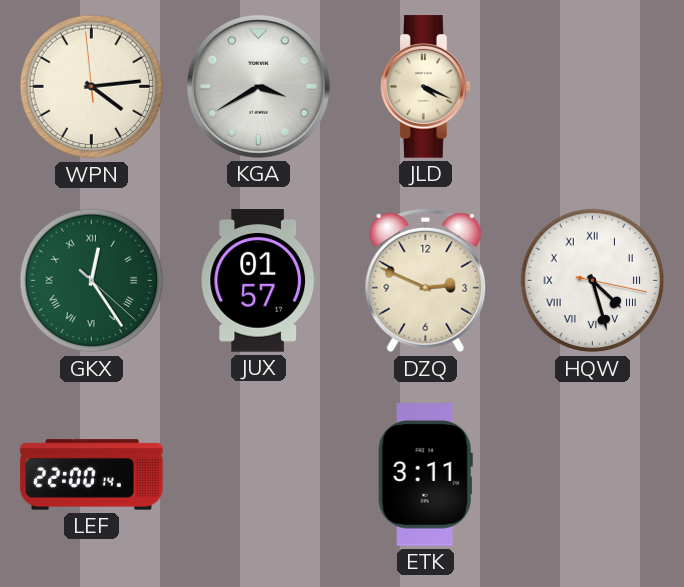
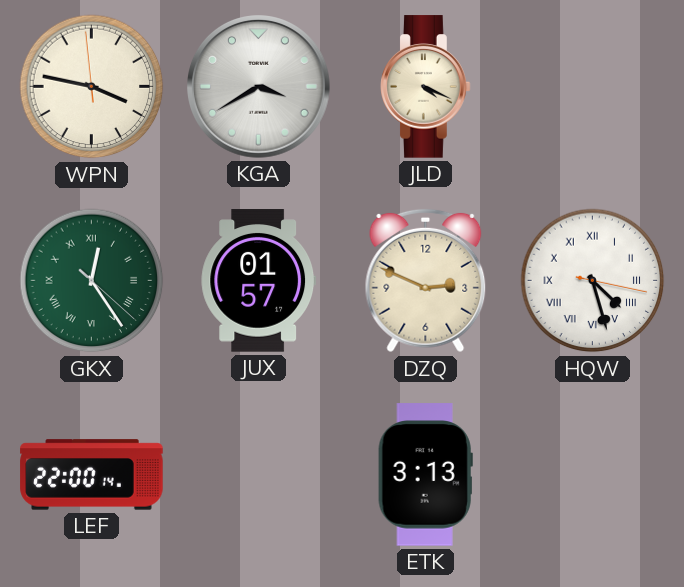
WPN: 4:13 -> 3:46
ETK: 3:11 -> 3:13
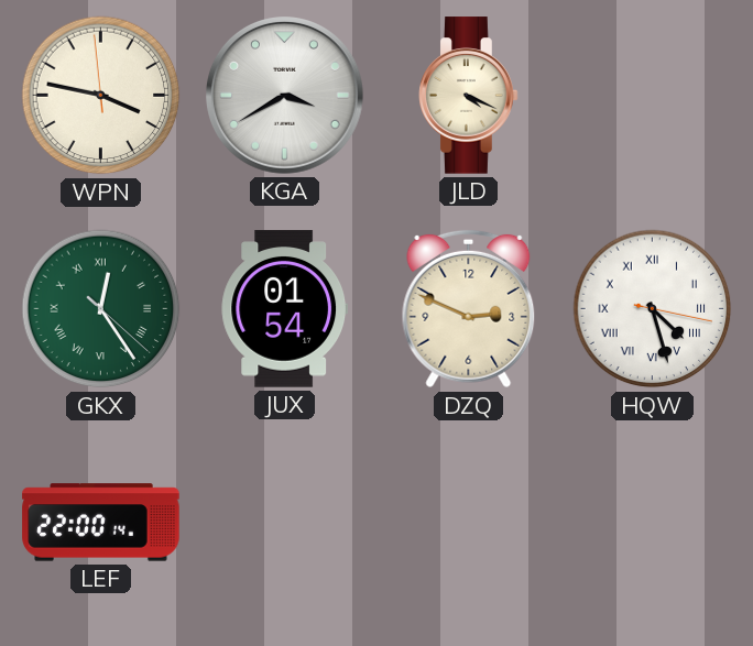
JUX: 01:57 -> 01:54
ETK: 3:13 -> none
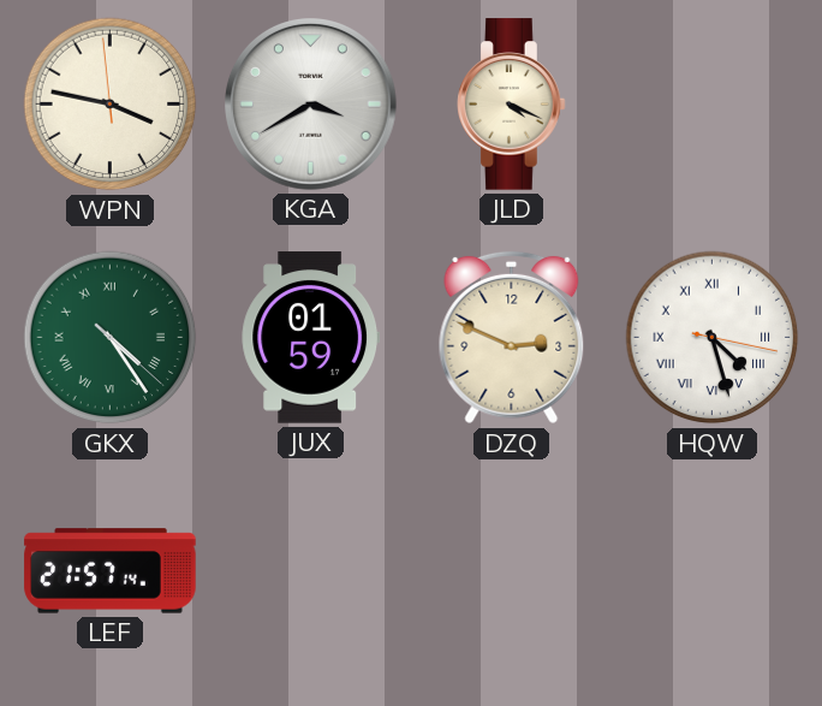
GKX: 12:24 -> 4:24
JUX: 01:54 -> 01:59
LEF: 22:00 -> 21:57
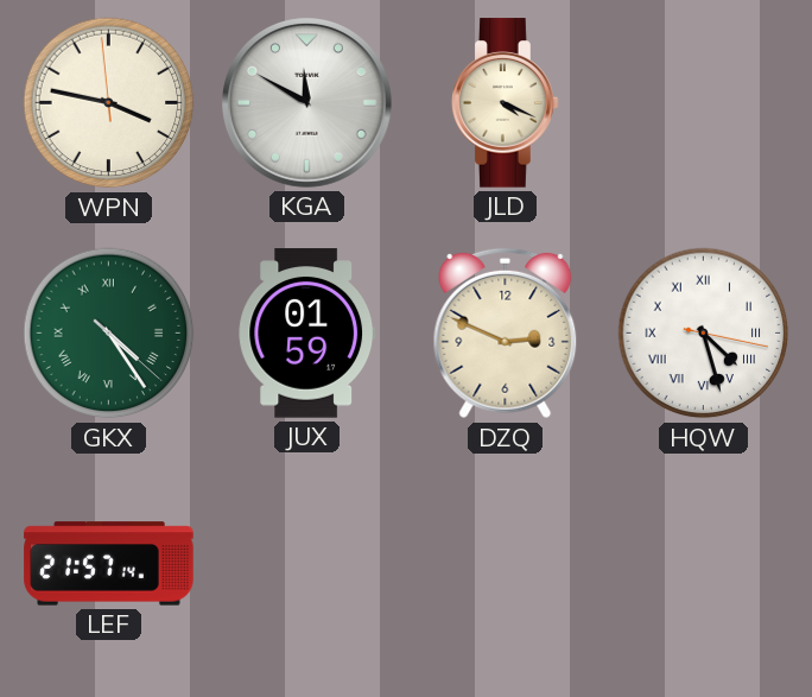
KGA: 3:40 -> 11:50
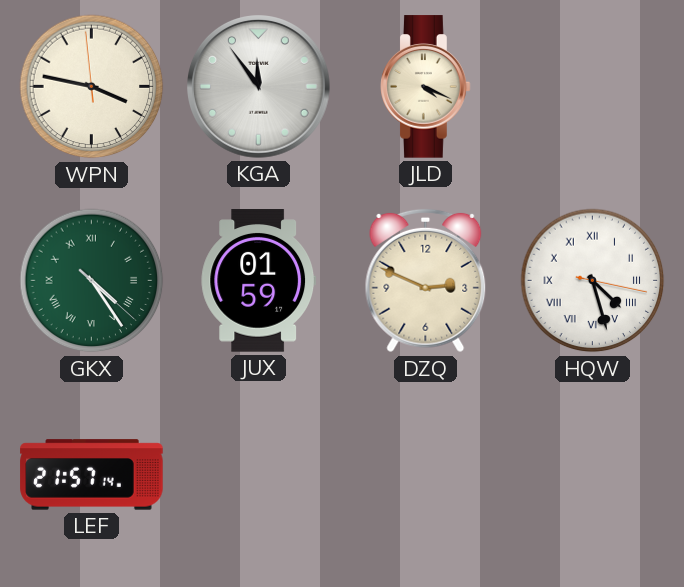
KGA: 11:50 -> 11:54
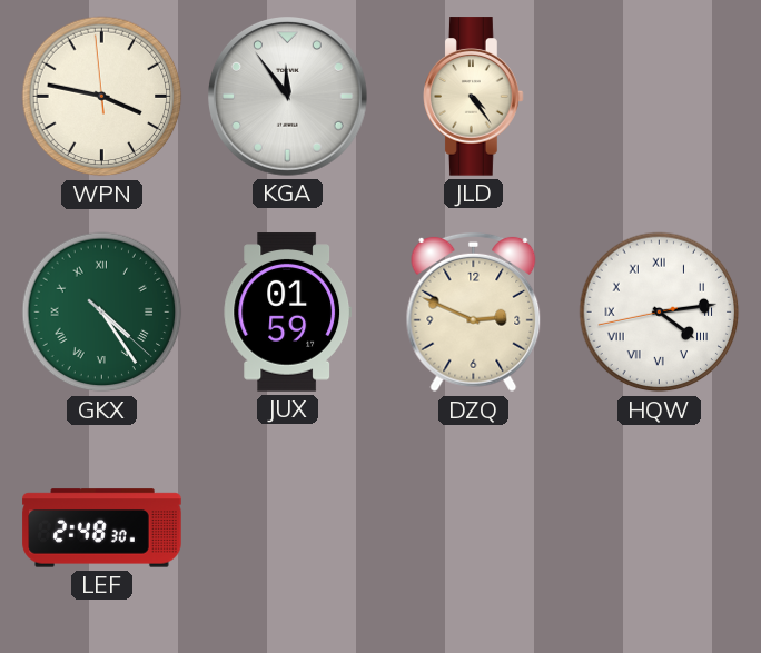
JLD: 4:19 -> 4:24
HQW: 4:27 -> 4:13
LEF: 21:57 -> 2:48
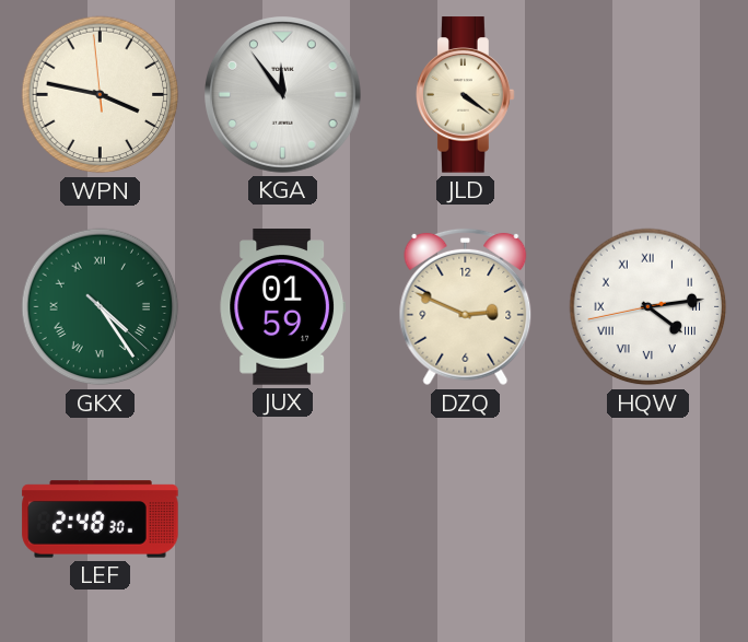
JLD: 4:24 -> 4:21
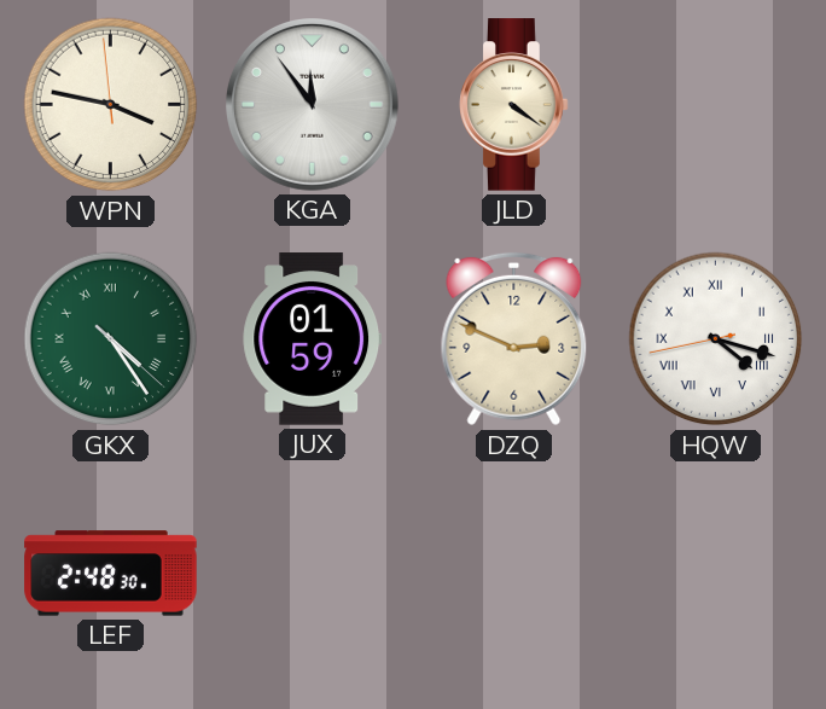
HQW: 4:13 -> 4:17
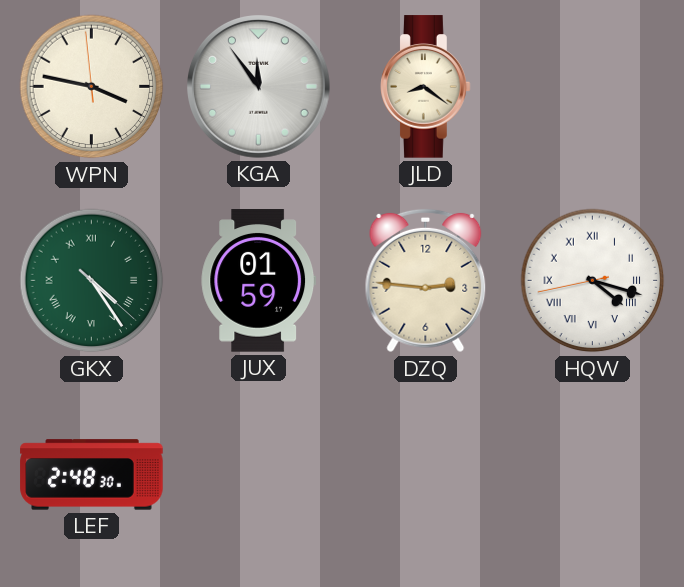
JLD: 4:21 -> 8:21
DZQ: 2:49 -> 2:46
